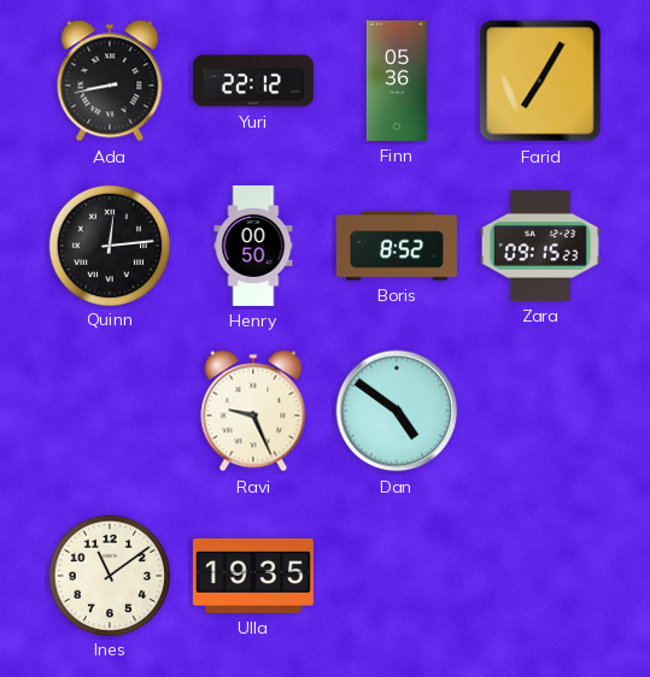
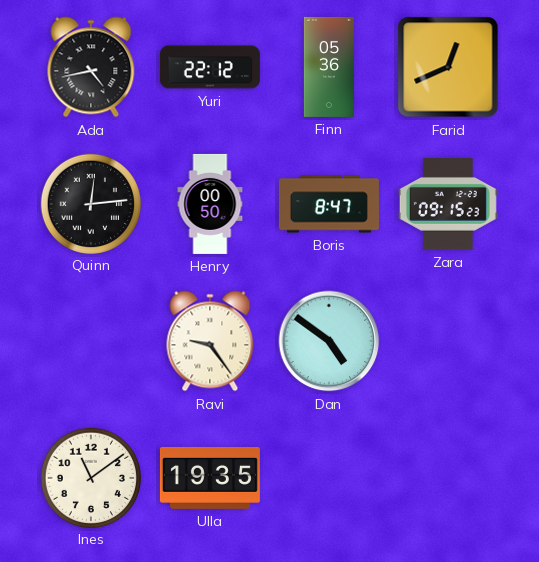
Ada: 8:43 -> 4:43
Farid: 7:05 -> 12:41
Boris: 8:52 -> 8:47
Ravi: 9:26 -> 9:24
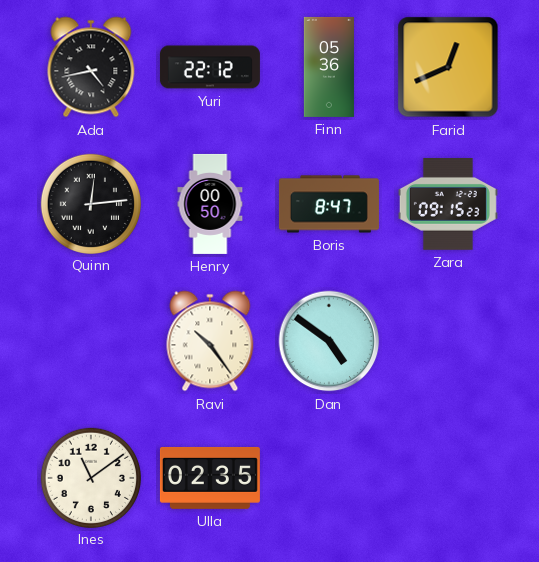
Ravi: 9:24 -> 10:24
Ulla: 19:35 -> 02:35
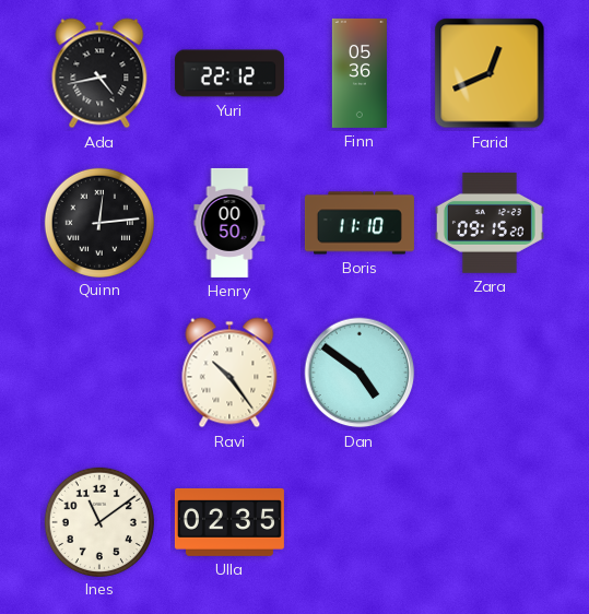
Boris: 8:47 -> 11:10
Zara: 09:15:23 -> 09:15:20
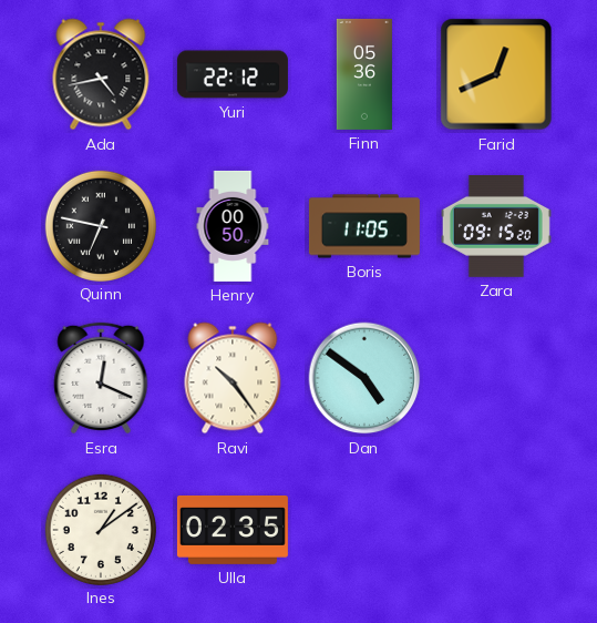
Quinn: 12:14 -> 6:47
Boris: 11:10 -> 11:05
Esra: none -> 12:19
Ines: 11:09 -> 1:09
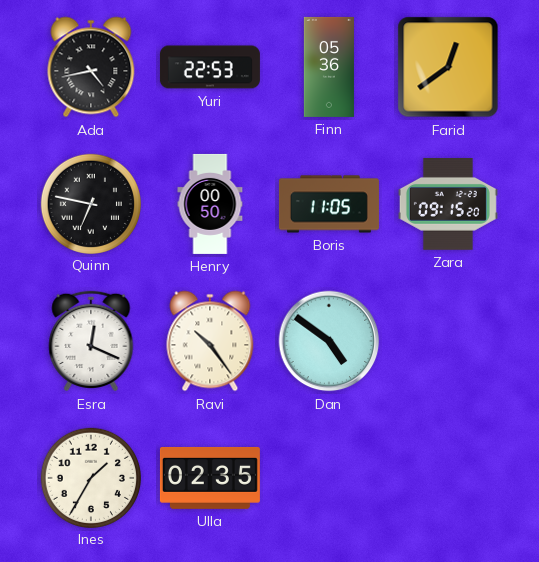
Yuri: 22:12 -> 22:53
Farid: 12:41 -> 12:39
Ines: 1:09 -> 1:35
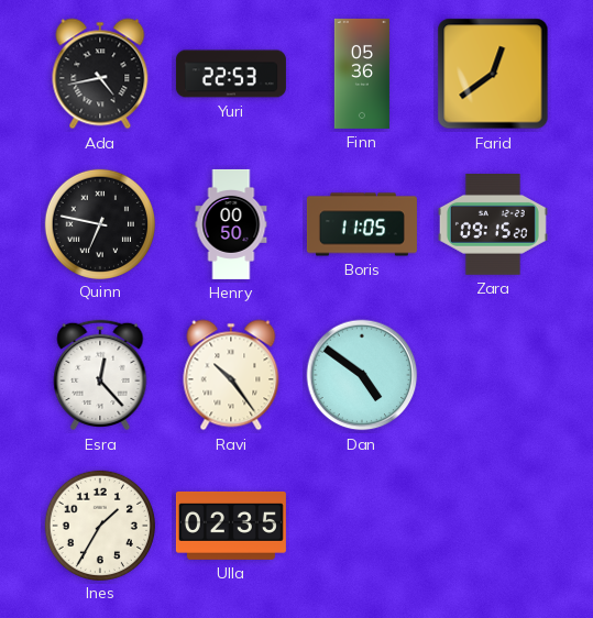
Esra: 12:19 -> 12:23
